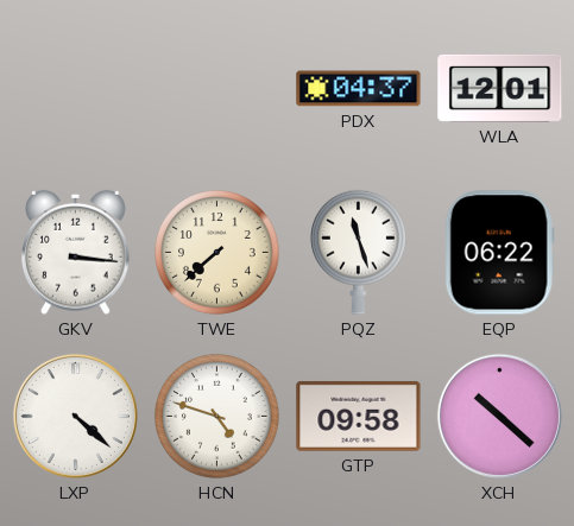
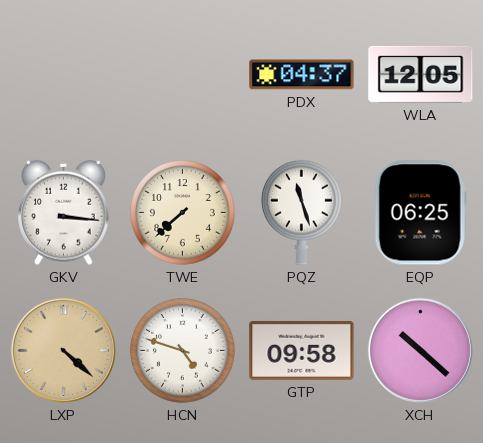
WLA: 12:01 -> 12:05
EQP: 06:22 -> 06:25
LXP dial: white -> champagne
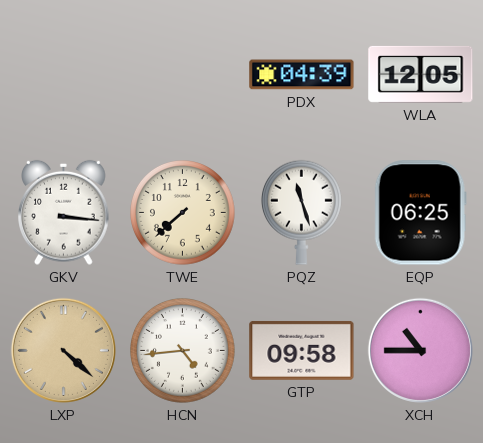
PDX: 04:37 -> 04:39
HCN: 4:48 -> 4:44
XCH: 10:22 -> 10:45
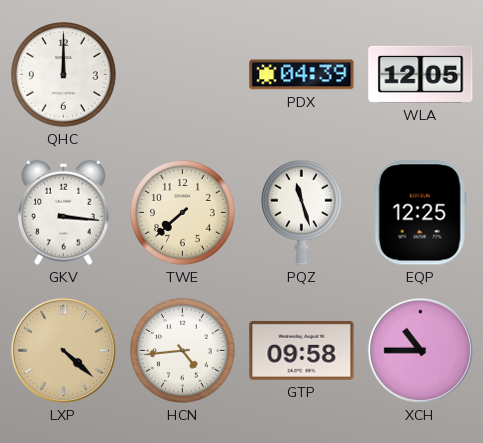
QHC: none -> 12:00
EQP: 06:25 -> 12:25
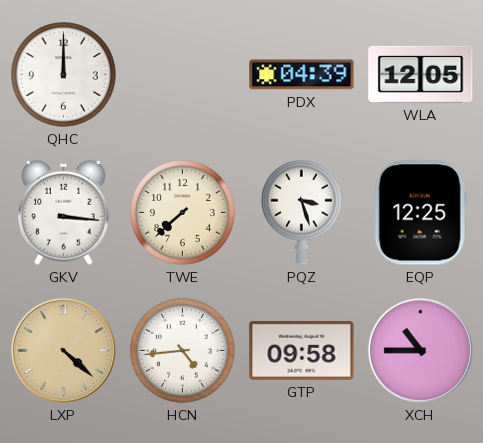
PQZ: 11:27 -> 3:27
